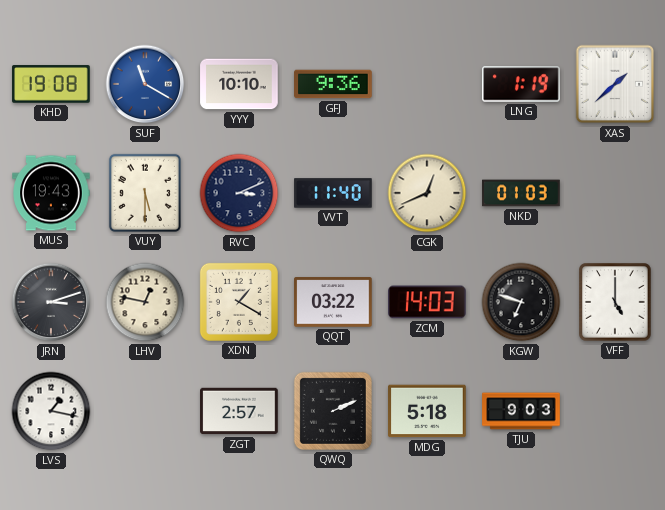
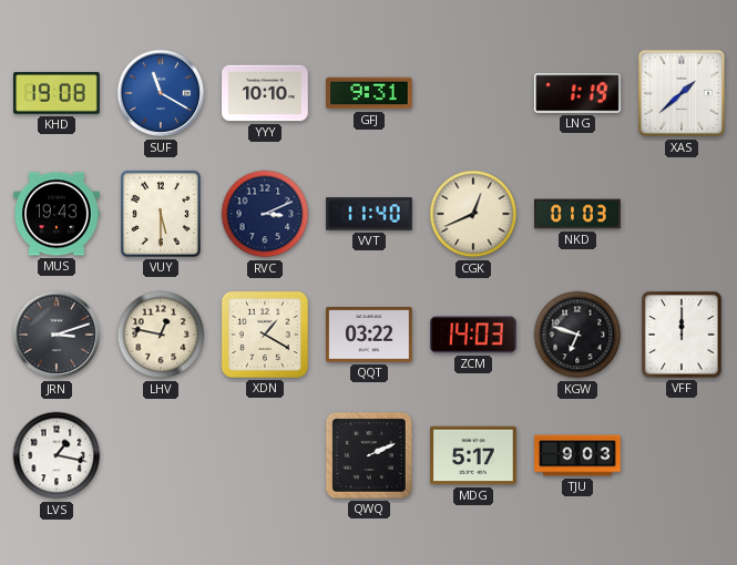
GFJ: 9:36 -> 9:31
VFF: 5:00 -> 12:00
ZGT: 2:57 -> none
MDG: 5:18 -> 5:17
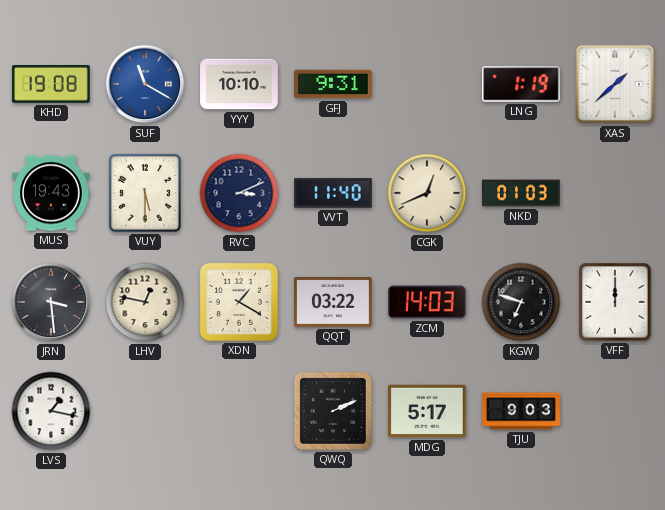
JRN: 3:12 -> 3:29
